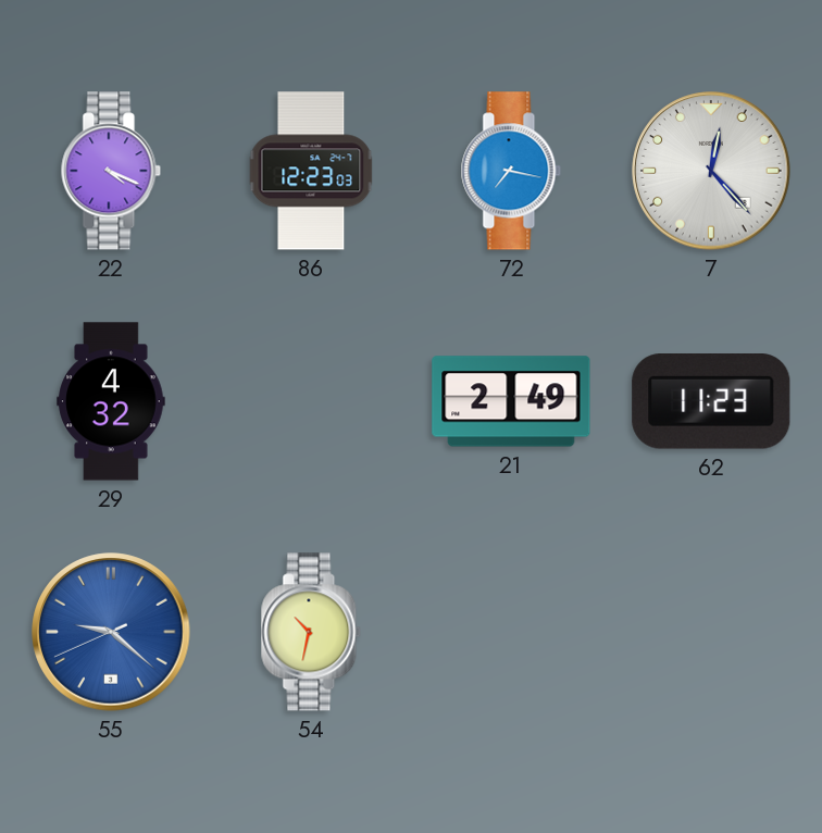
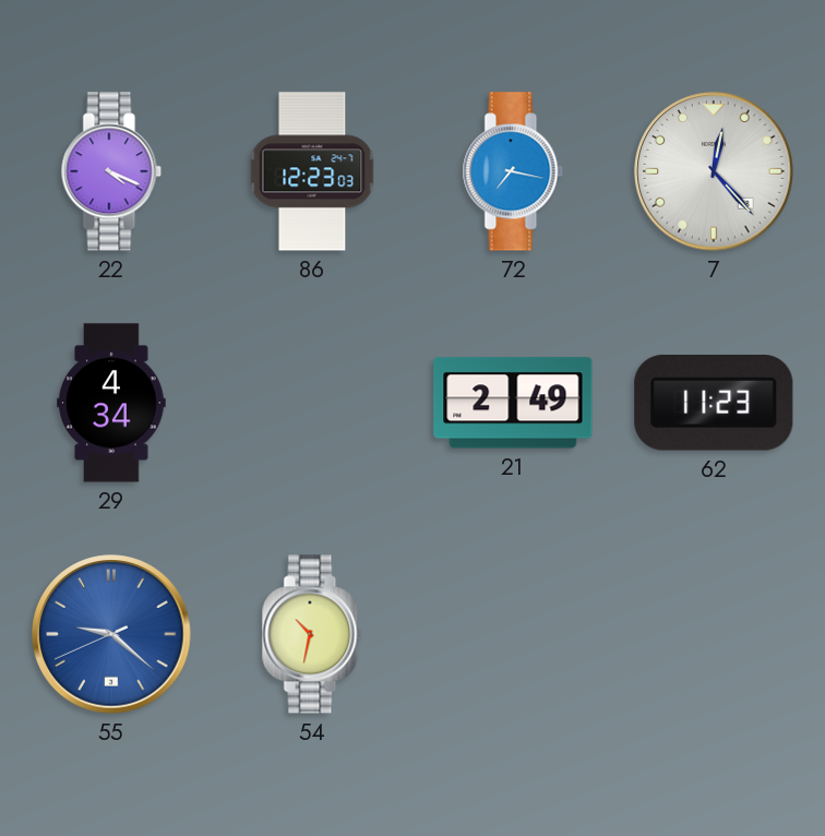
29: 4:32 -> 4:34
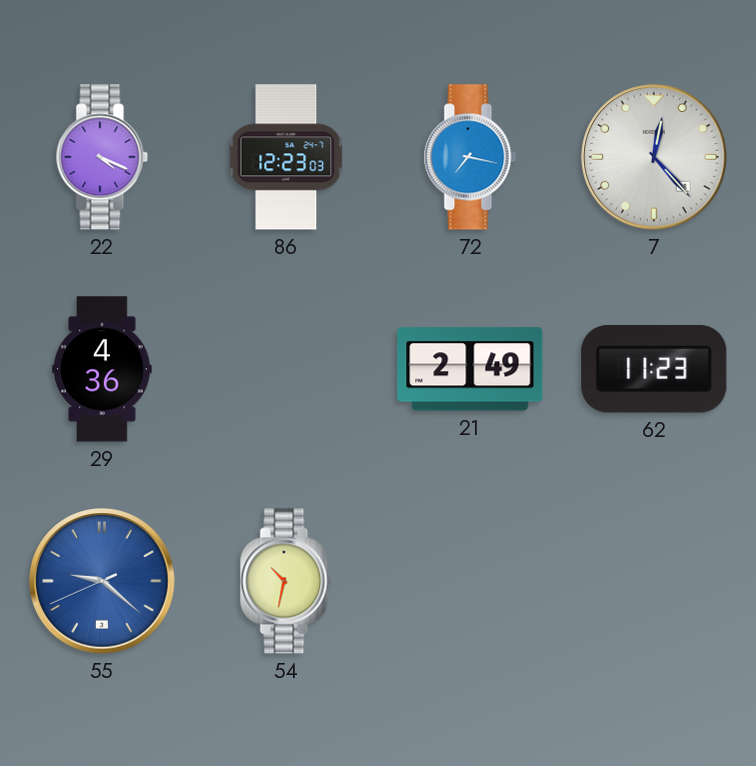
29: 4:34 -> 4:36
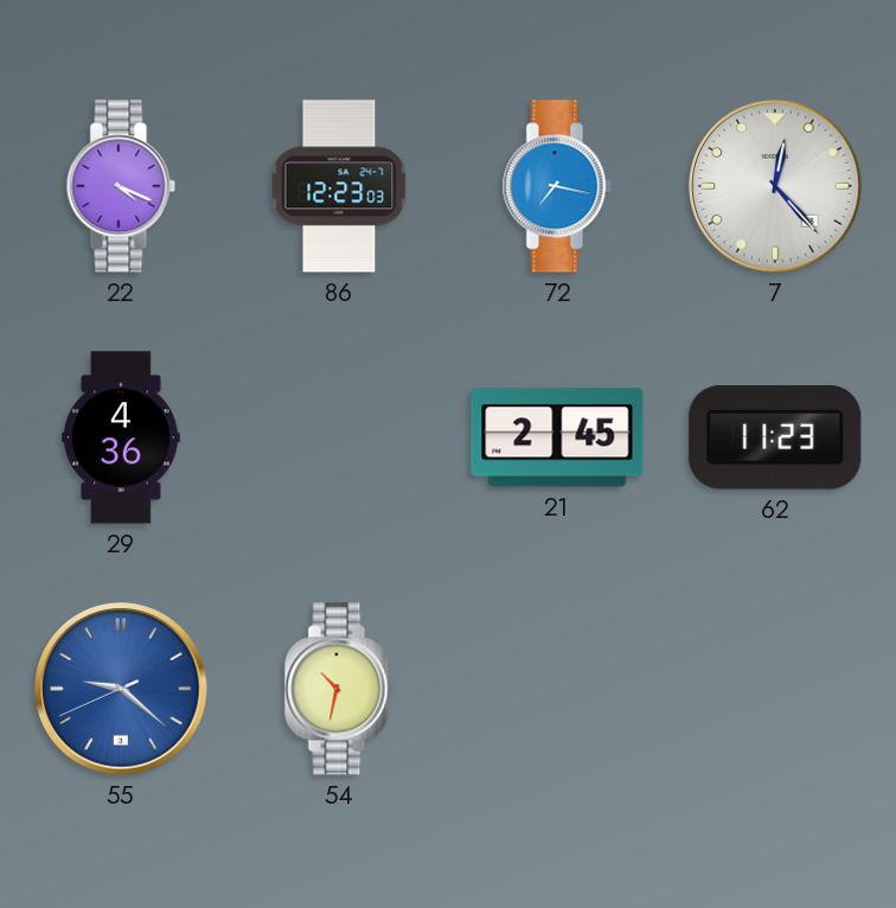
21: 2:49 -> 2:45
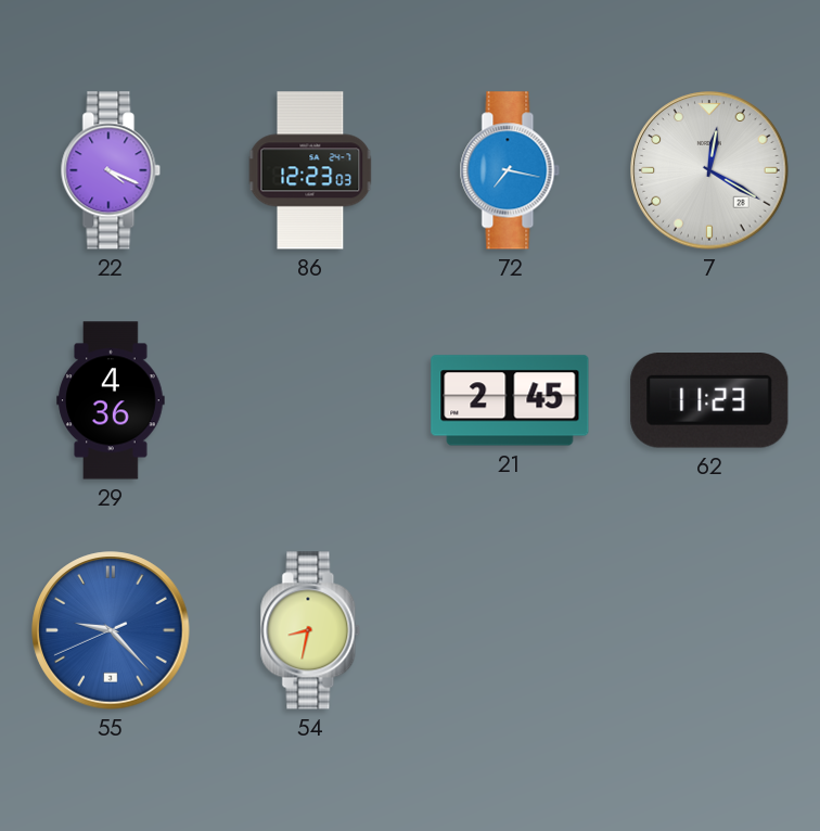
7: 12:23 -> 12:20
55: 9:21 -> 9:22
54: 10:32 -> 8:32
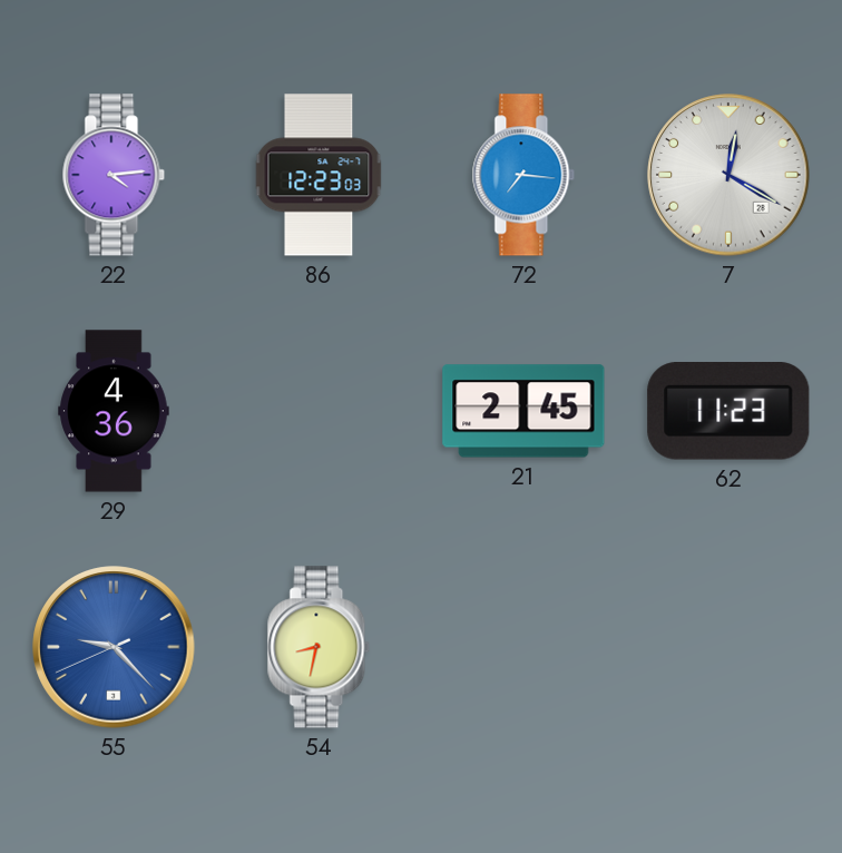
22: 4:19 -> 4:14
72: 7:17 -> 7:16
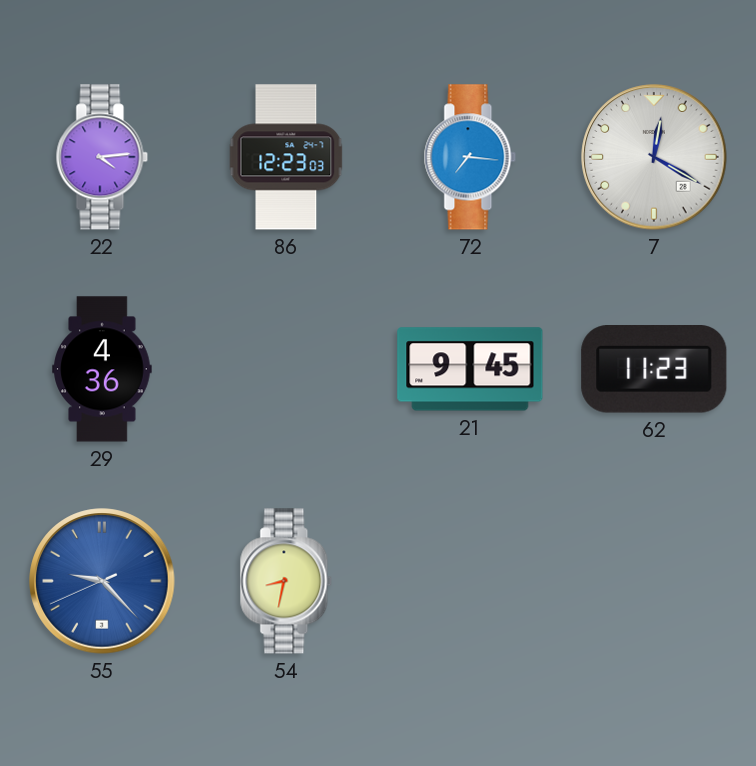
21: 2:45 -> 9:45
